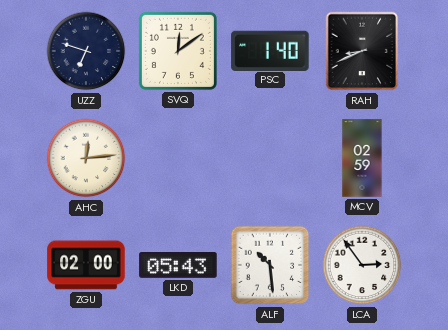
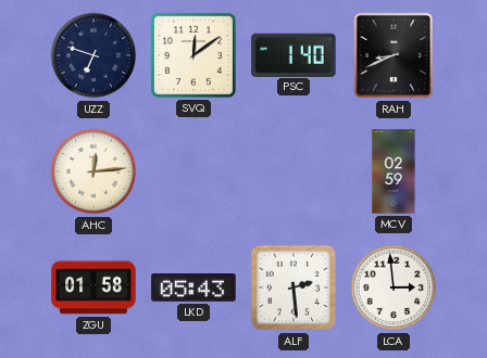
ZGU: 02:00 -> 01:58
ALF: 10:29 -> 2:29
LCA: 2:54 -> 2:59
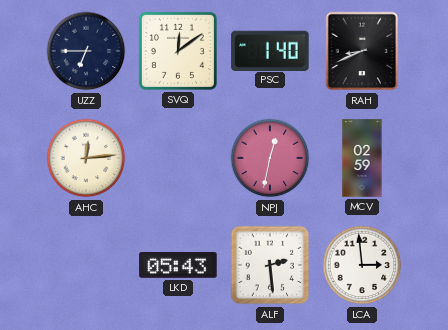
UZZ: 6:48 -> 6:45
NPJ: none -> 12:32
ZGU: 01:58 -> none
